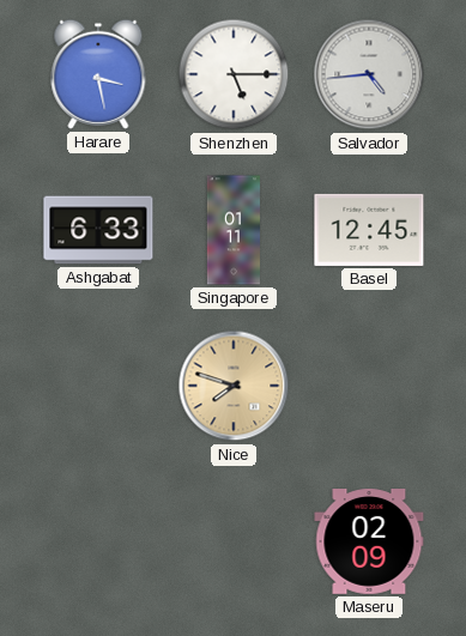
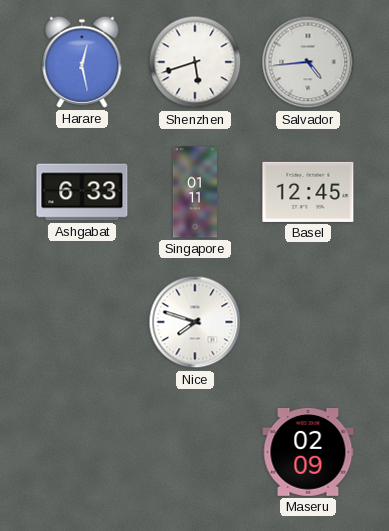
Harare: 3:28 -> 12:28
Shenzhen: 5:15 -> 5:42
Nice dial: champagne -> white
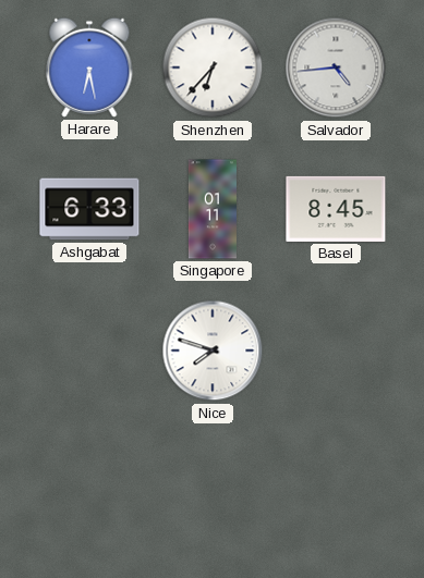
Harare: 12:28 -> 6:28
Shenzhen: 5:42 -> 6:37
Basel: 12:45 -> 8:45
Maseru: 02:09 -> none
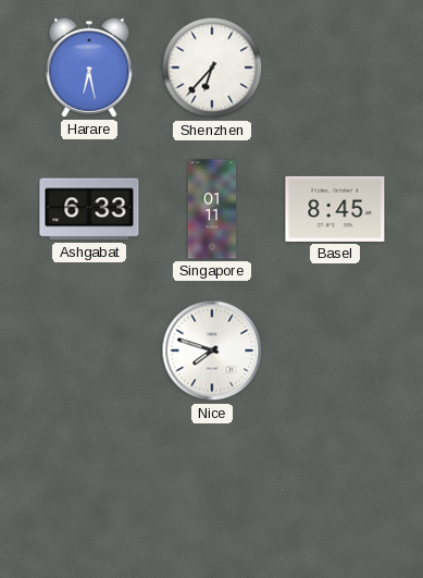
Salvador: 4:44 -> none
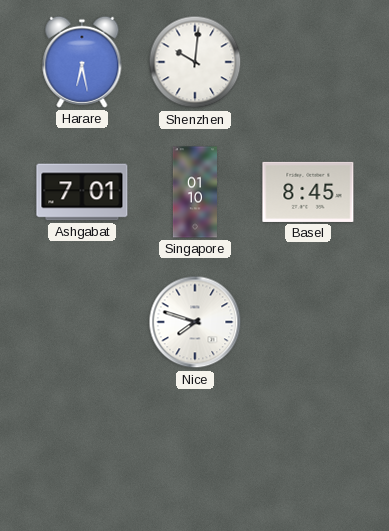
Shenzhen: 6:37 -> 10:01
Ashgabat: 6:33 -> 7:01
Singapore: 01:11 -> 01:10
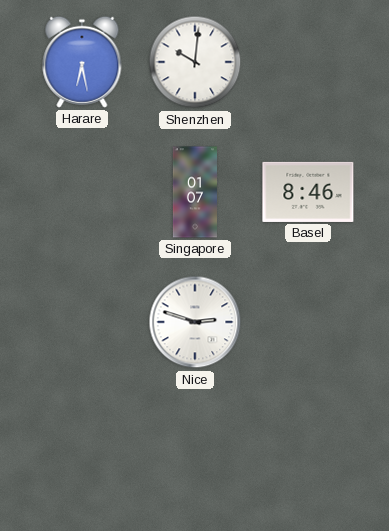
Ashgabat: 7:01 -> none
Singapore: 01:10 -> 01:07
Basel: 8:45 -> 8:46
Nice: 7:48 -> 2:48
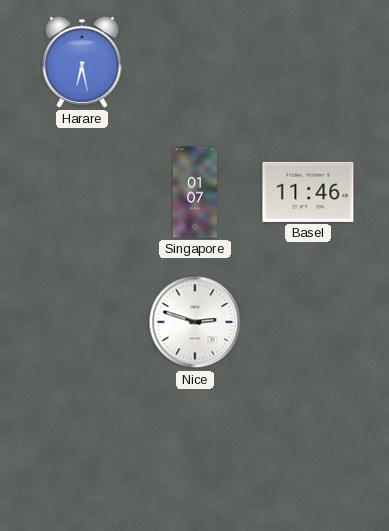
Shenzhen: 10:01 -> none
Basel: 8:46 -> 11:46
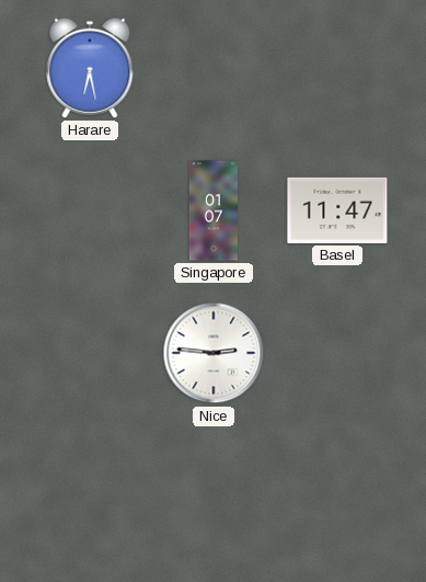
Basel: 11:46 -> 11:47
Nice: 2:48 -> 2:46
